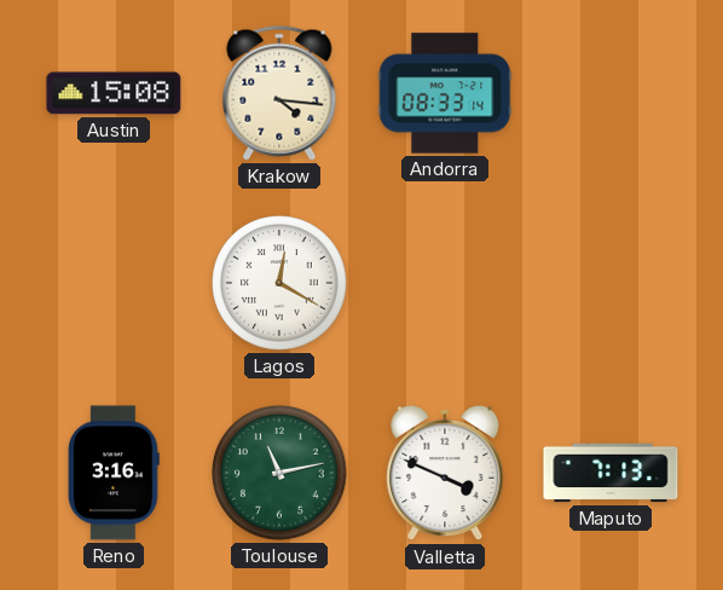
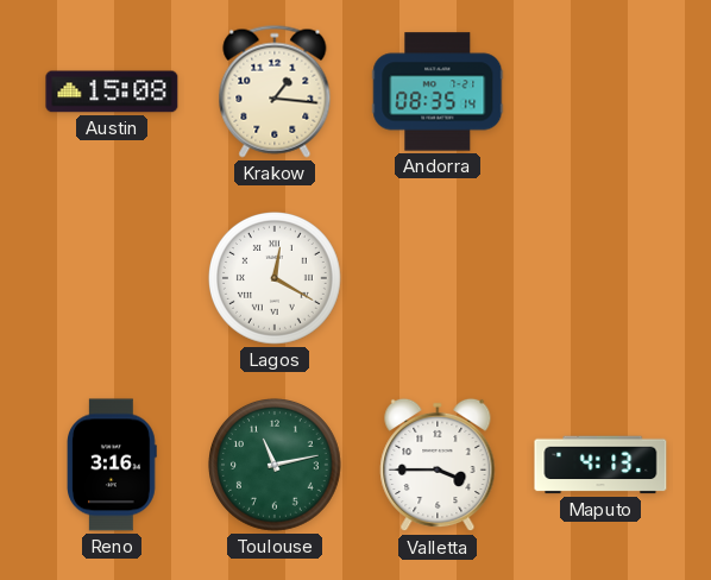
Krakow: 4:16 -> 1:16
Andorra: 08:33 -> 08:35
Valletta: 3:49 -> 3:45
Maputo: 7:13 -> 4:13
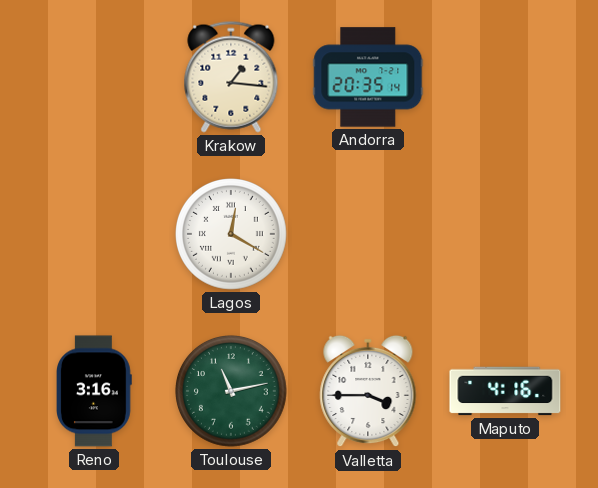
Austin: 15:08 -> none
Andorra: 08:35 -> 20:35
Maputo: 4:13 -> 4:16
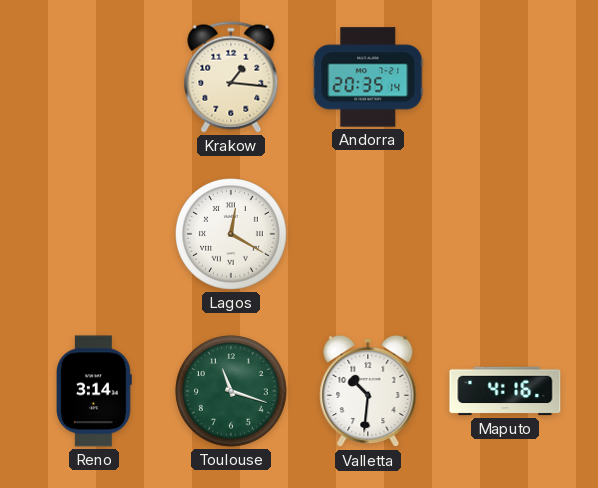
Reno: 3:16 -> 3:14
Toulouse: 11:13 -> 11:18
Valletta: 3:45 -> 10:31
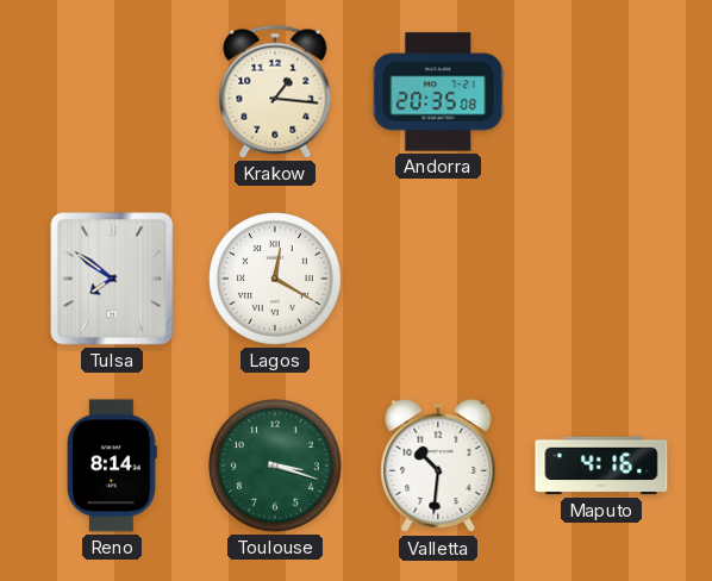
Andorra: 20:35:14 -> 20:35:08
Tulsa: none -> 7:51
Reno: 3:14 -> 8:14
Toulouse: 11:18 -> 3:18
